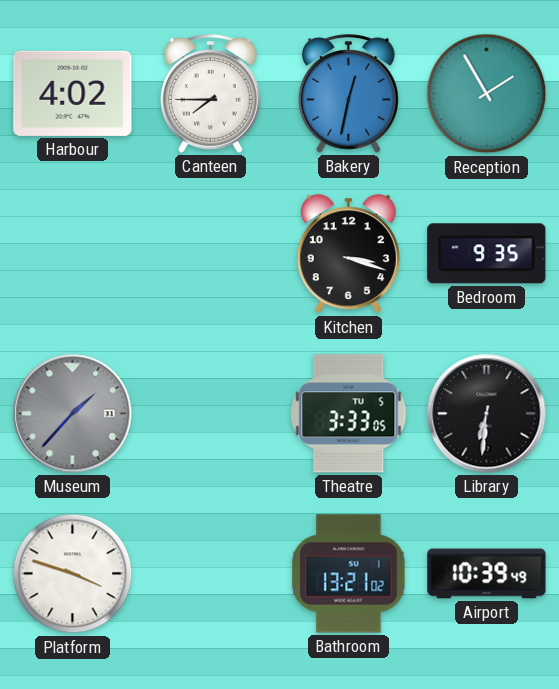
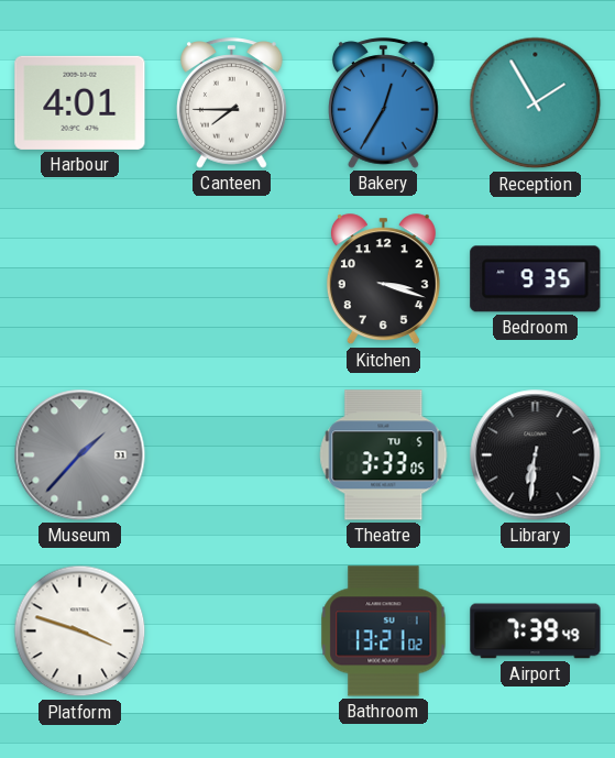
Harbour: 4:02 -> 4:01
Bakery: 12:32 -> 12:35
Airport: 10:39 -> 7:39
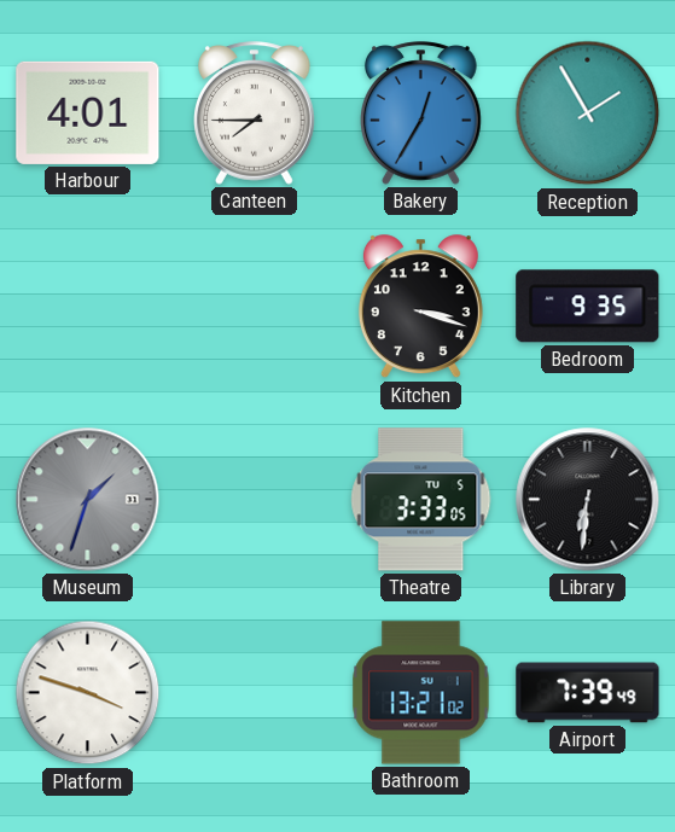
Museum: 1:37 -> 1:33
